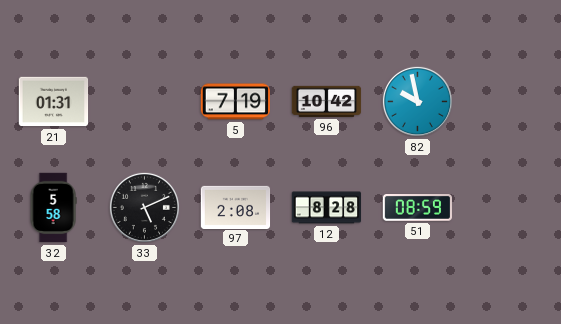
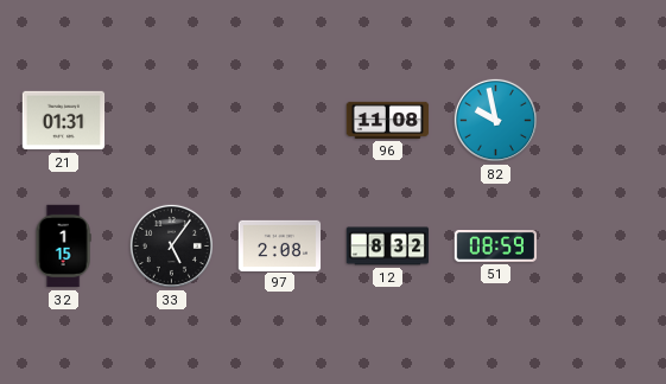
5: 7:19 -> none
96: 10:42 -> 11:08
32: 5:58 -> 1:15
33: 5:11 -> 5:06
12: 8:28 -> 8:32
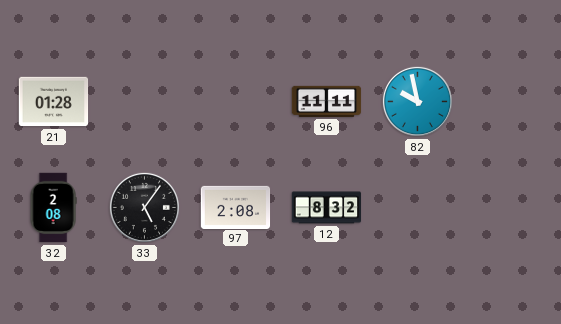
21: 01:31 -> 01:28
96: 11:08 -> 11:11
32: 1:15 -> 2:08
51: 08:59 -> none
